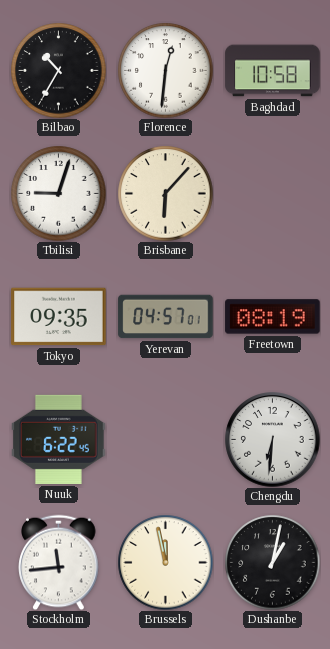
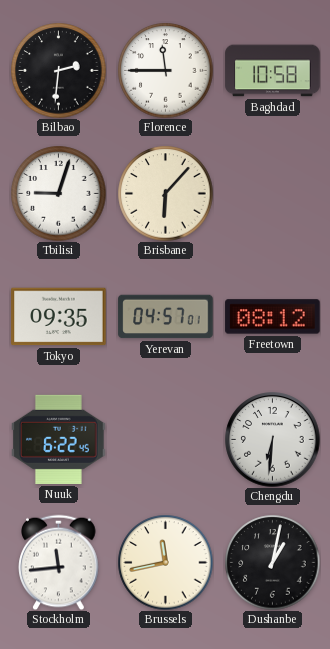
Bilbao: 10:35 -> 2:31
Florence: 12:31 -> 11:45
Freetown: 08:19 -> 08:12
Brussels: 11:58 -> 11:43
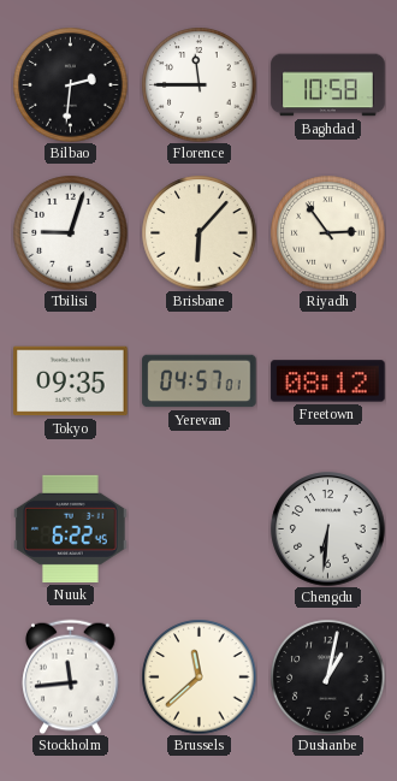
Riyadh: none -> 2:54
Brussels: 11:43 -> 11:38
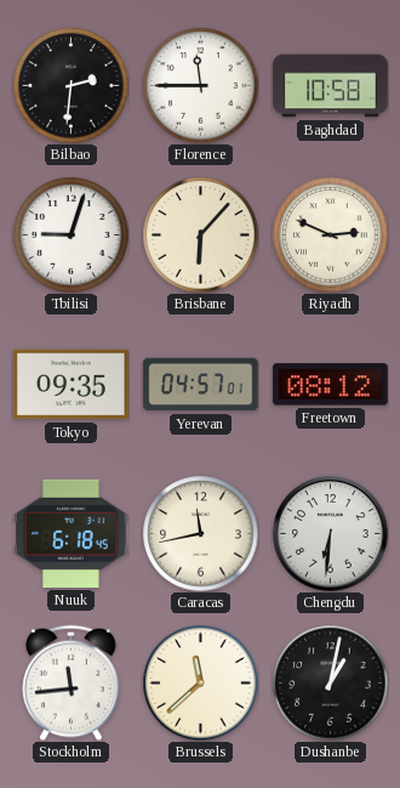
Riyadh: 2:54 -> 2:49
Nuuk: 6:22 -> 6:18
Caracas: none -> 11:43
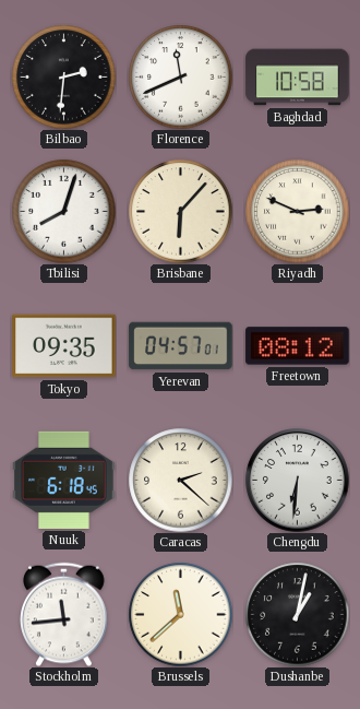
Florence: 11:45 -> 11:41
Tbilisi: 9:03 -> 8:03
Caracas: 11:43 -> 2:22
